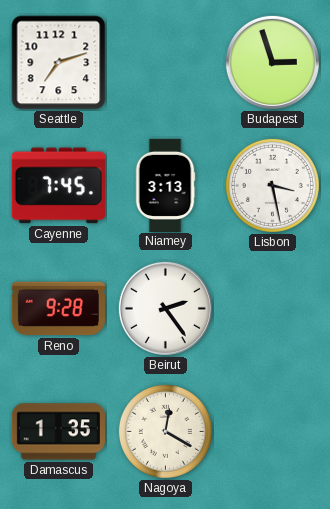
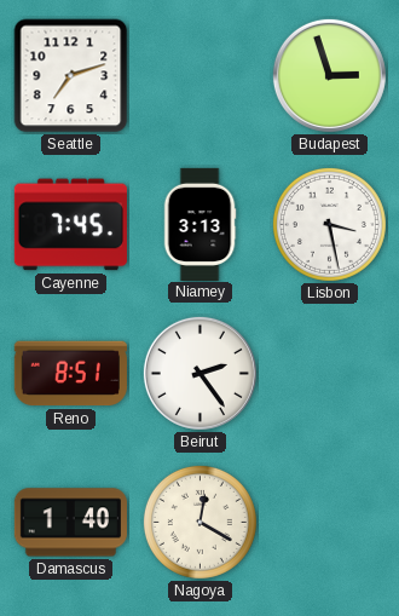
Reno: 9:28 -> 8:51
Damascus: 1:35 -> 1:40
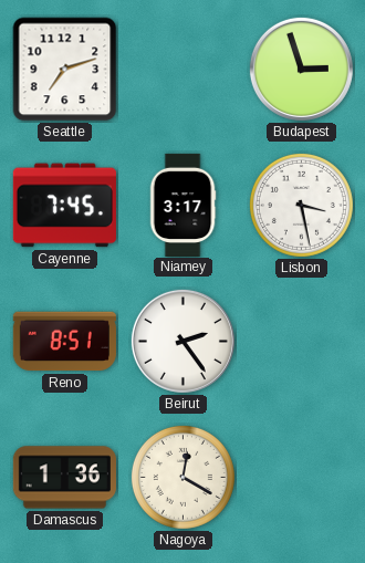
Niamey: 3:13 -> 3:17
Damascus: 1:40 -> 1:36
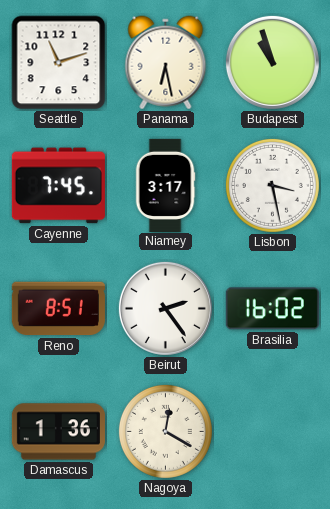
Seattle: 7:12 -> 11:12
Panama: none -> 6:28
Budapest: 2:57 -> 10:57
Brasilia: none -> 16:02
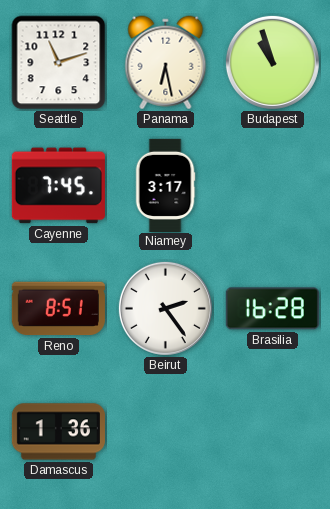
Lisbon: 3:28 -> none
Brasilia: 16:02 -> 16:28
Nagoya: 12:20 -> none
